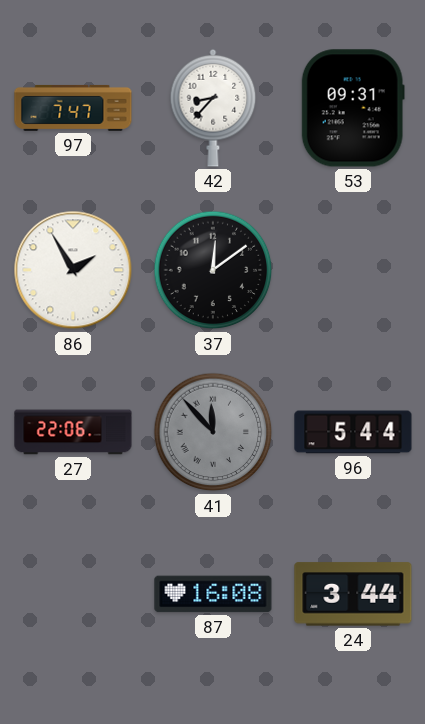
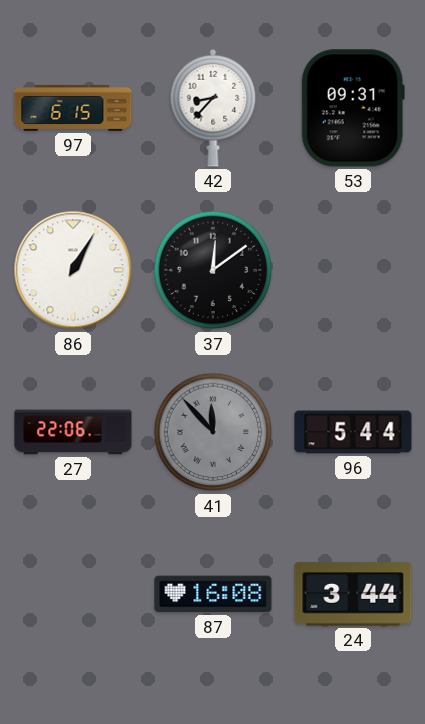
97: 7:47 -> 6:15
86: 1:55 -> 1:05
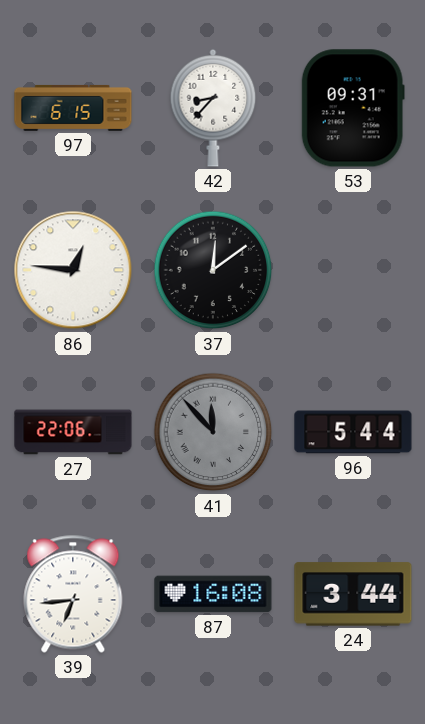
86: 1:05 -> 12:46
39: none -> 6:44
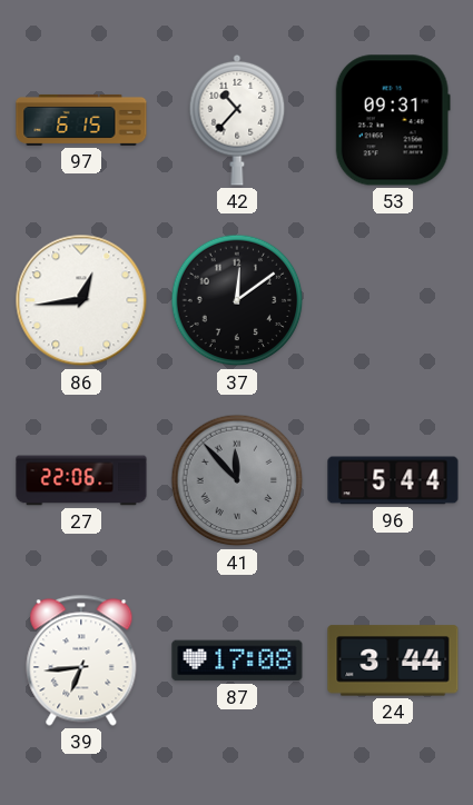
42: 8:37 -> 10:37
86: 12:46 -> 12:44
87: 16:08 -> 17:08
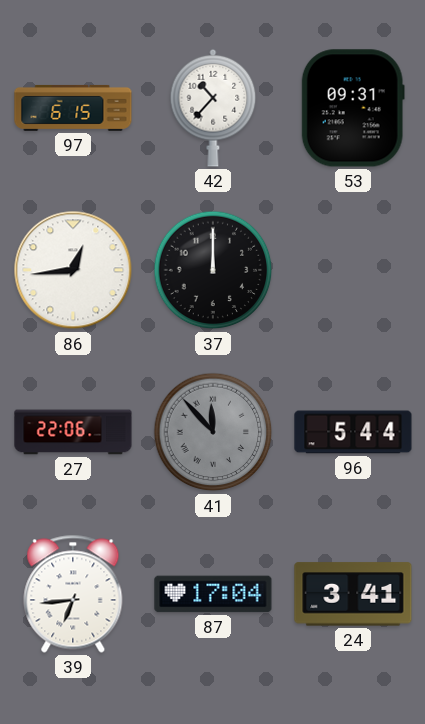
37: 12:09 -> 12:00
87: 17:08 -> 17:04
24: 3:44 -> 3:41
